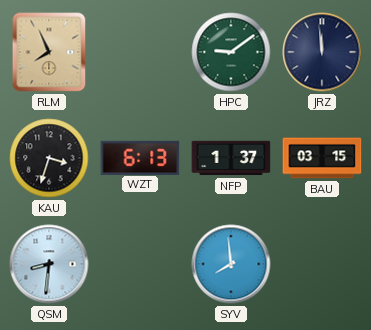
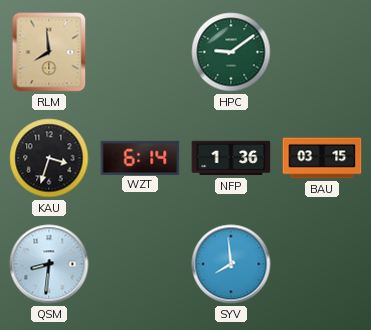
RLM: 7:56 -> 7:59
JRZ: 11:59 -> none
WZT: 6:13 -> 6:14
NFP: 1:37 -> 1:36
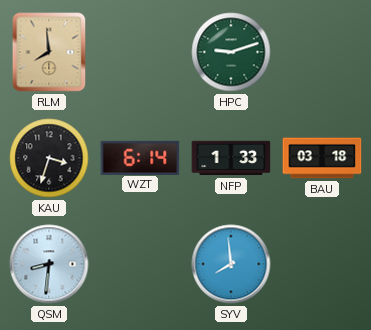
HPC: 9:09 -> 9:12
NFP: 1:36 -> 1:33
BAU: 03:15 -> 03:18
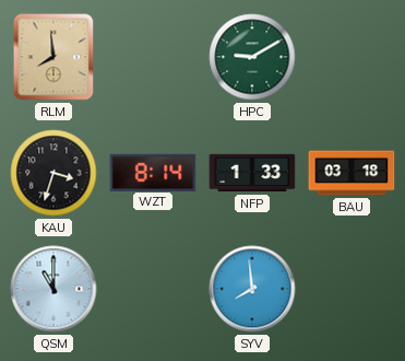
HPC: 9:12 -> 9:10
WZT: 6:14 -> 8:14
QSM: 8:31 -> 11:00
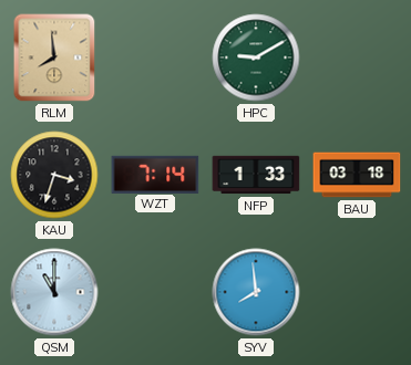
WZT: 8:14 -> 7:14
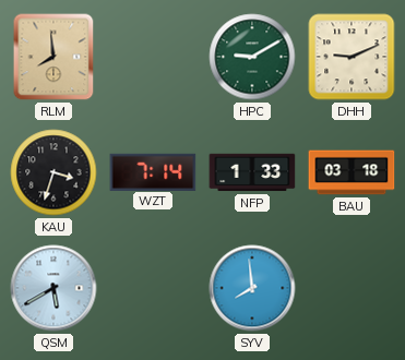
DHH: none -> 9:11
QSM: 11:00 -> 5:40
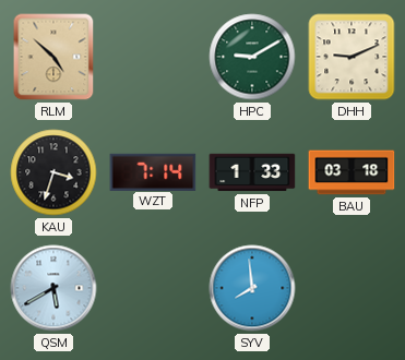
RLM: 7:59 -> 4:52
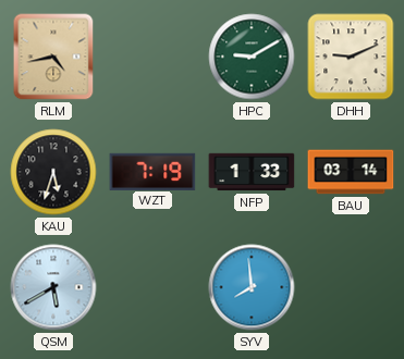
RLM: 4:52 -> 4:43
KAU: 3:33 -> 5:33
WZT: 7:14 -> 7:19
BAU: 03:18 -> 03:14
